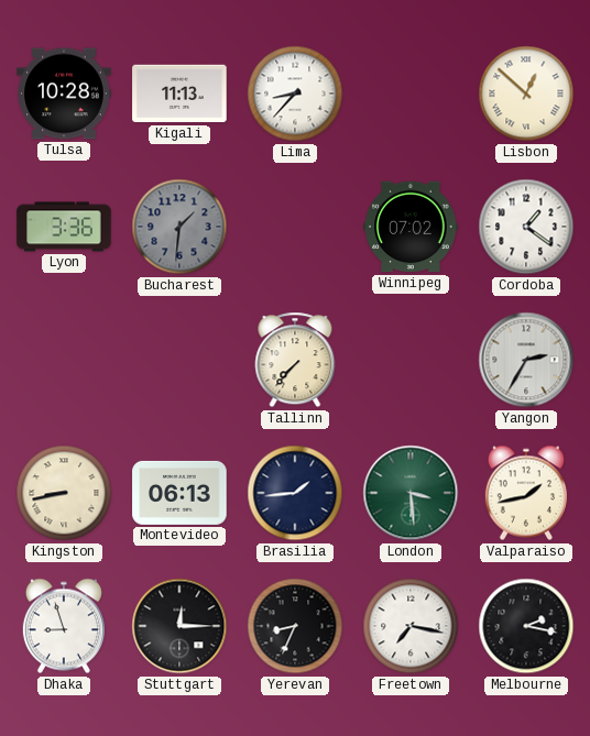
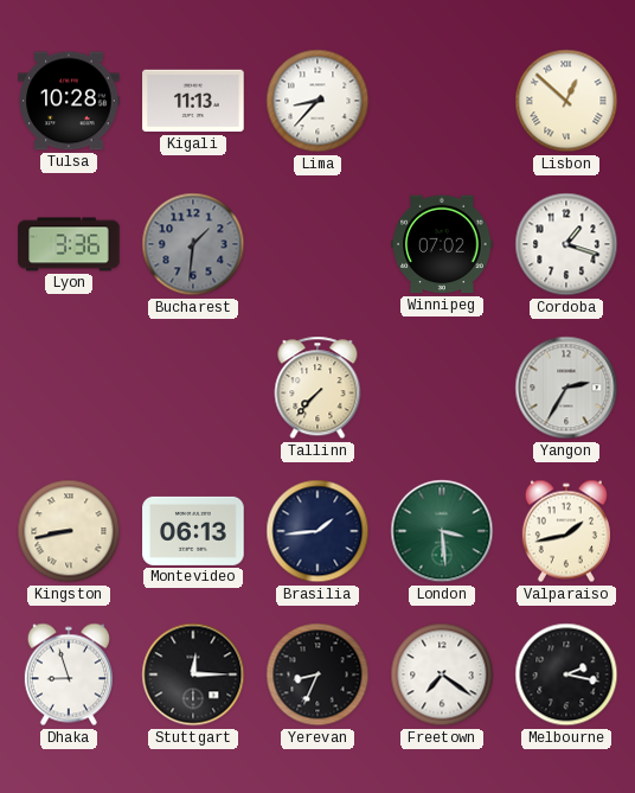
Cordoba: 1:21 -> 1:18
Freetown: 7:17 -> 7:21
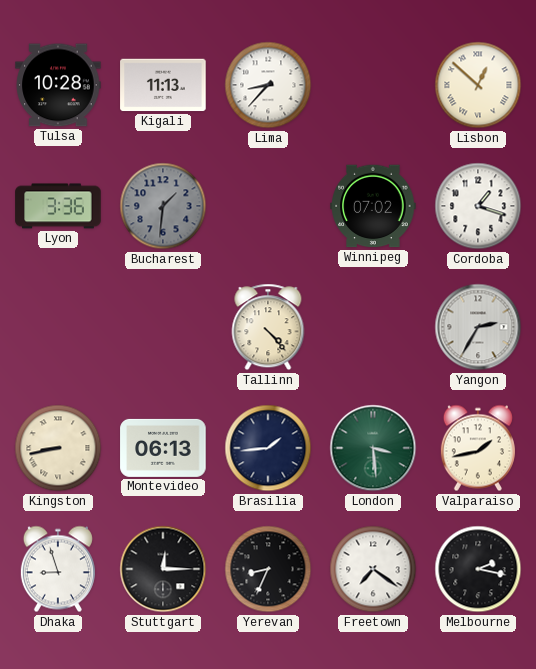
Tallinn: 7:37 -> 4:23
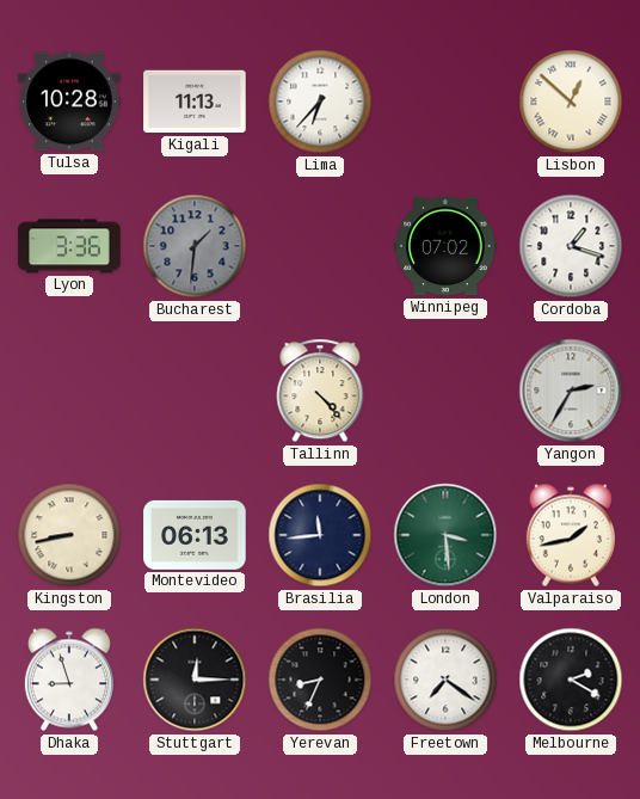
Lima: 8:37 -> 6:37
Brasilia: 1:44 -> 11:44
Melbourne: 2:17 -> 2:20
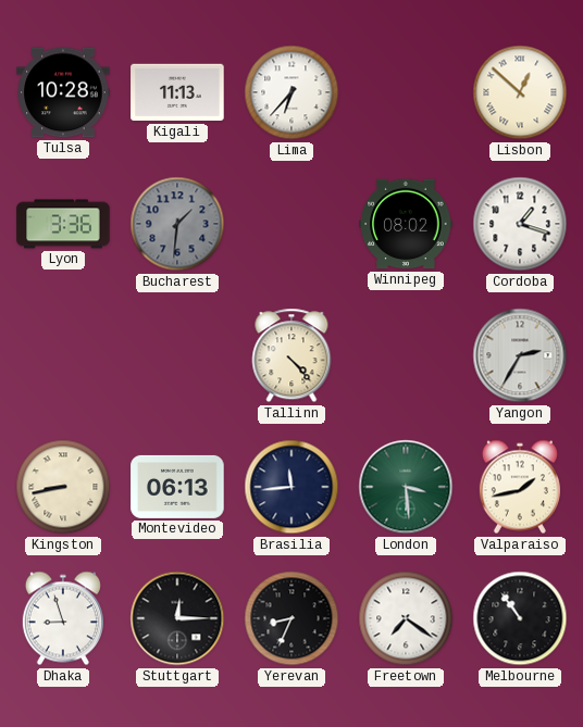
Winnipeg: 07:02 -> 08:02
Melbourne: 2:20 -> 10:54
